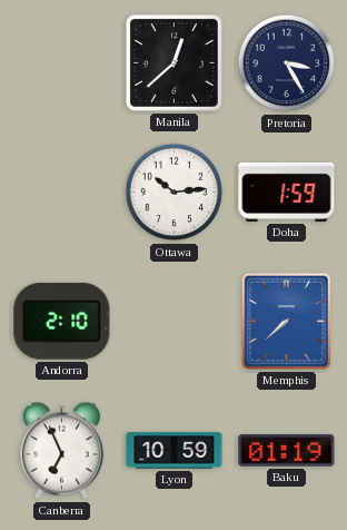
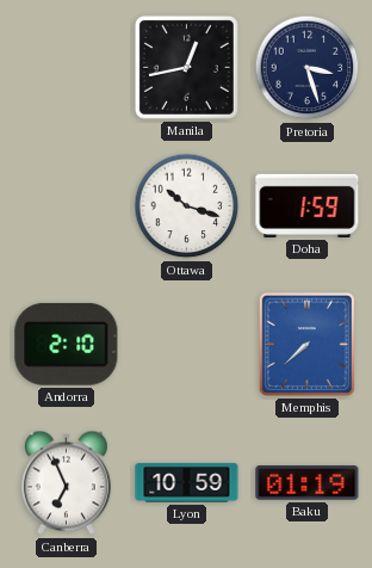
Manila: 12:38 -> 12:43
Pretoria: 3:25 -> 3:27
Ottawa: 10:14 -> 10:18
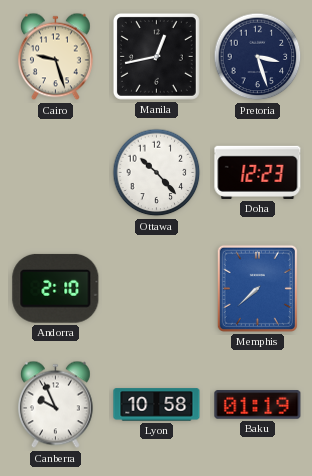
Cairo: none -> 9:27
Ottawa: 10:18 -> 10:23
Doha: 1:59 -> 12:23
Canberra: 6:56 -> 9:56
Lyon: 10:59 -> 10:58
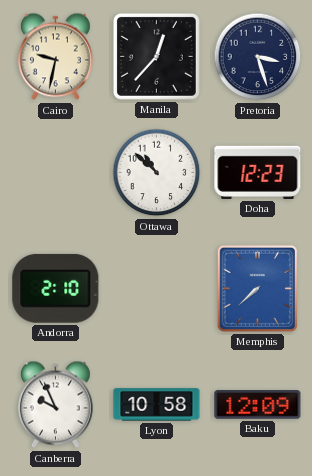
Cairo: 9:27 -> 9:32
Manila: 12:43 -> 12:37
Ottawa: 10:23 -> 10:52
Baku: 01:19 -> 12:09
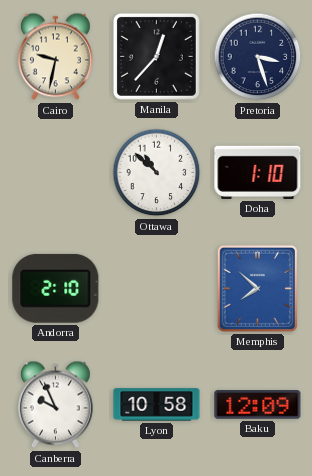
Doha: 12:23 -> 1:10
Memphis: 7:38 -> 7:52
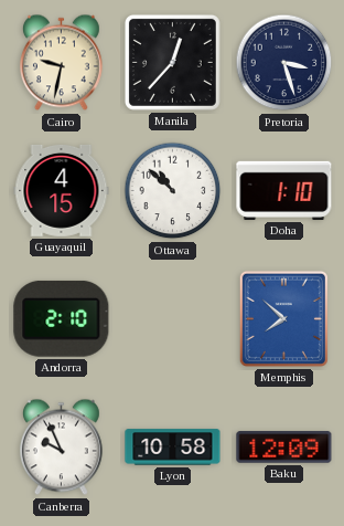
Guayaquil: none -> 4:15
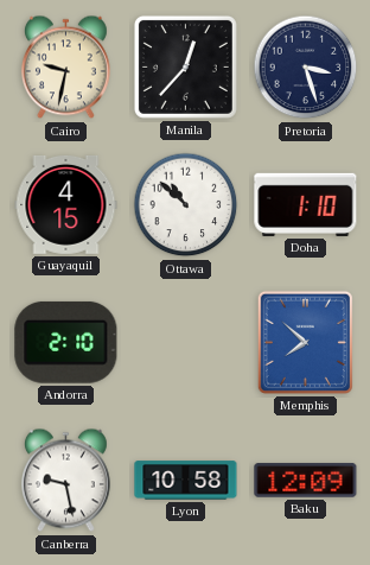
Canberra: 9:56 -> 9:28
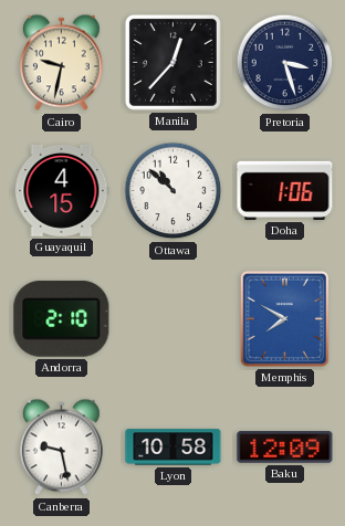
Doha: 1:10 -> 1:06
Memphis: 7:52 -> 7:50
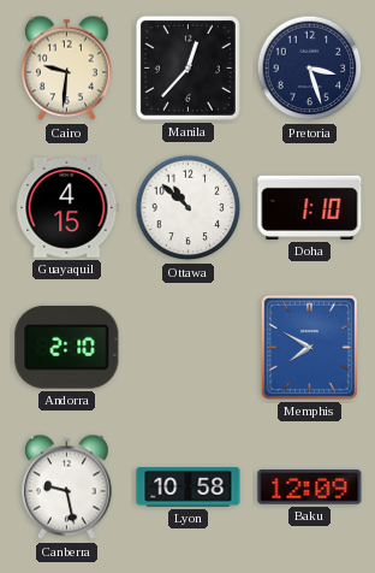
Cairo: 9:32 -> 9:31
Doha: 1:06 -> 1:10
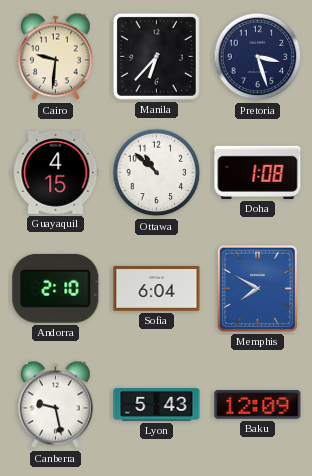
Manila: 12:37 -> 6:37
Doha: 1:10 -> 1:08
Sofia: none -> 6:04
Lyon: 10:58 -> 5:43
